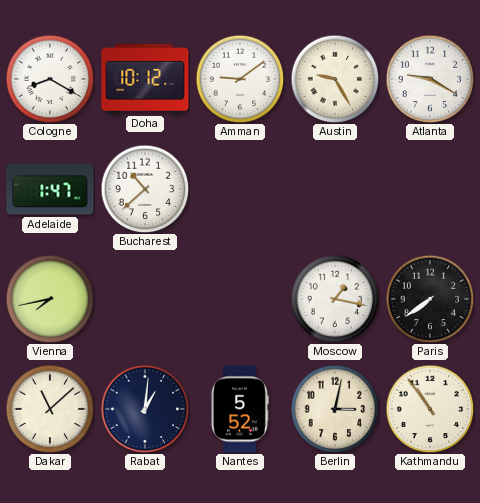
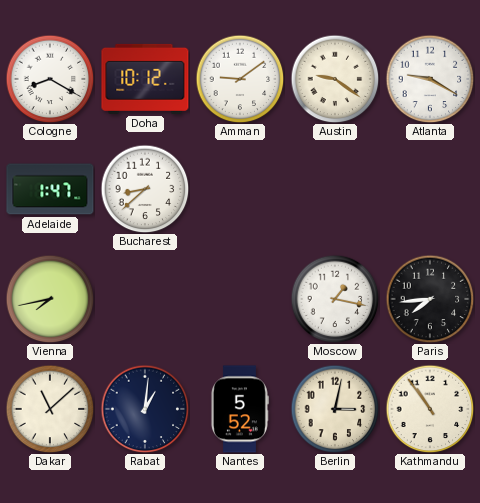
Austin: 9:25 -> 9:21
Bucharest: 10:38 -> 8:38
Paris: 7:39 -> 7:44
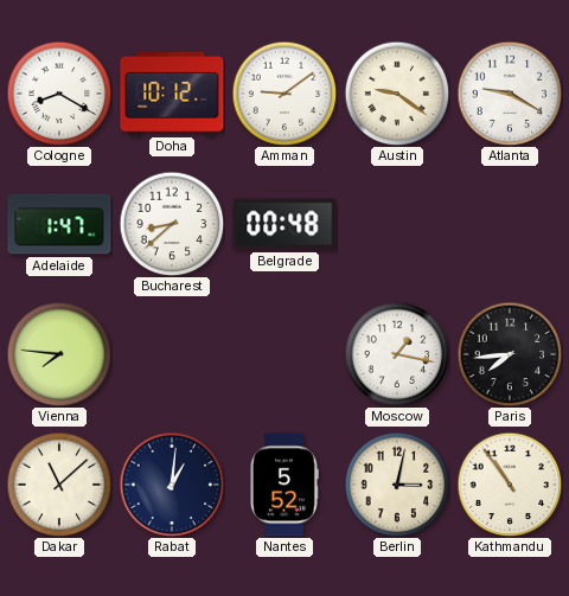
Belgrade: none -> 00:48
Vienna: 7:43 -> 7:46
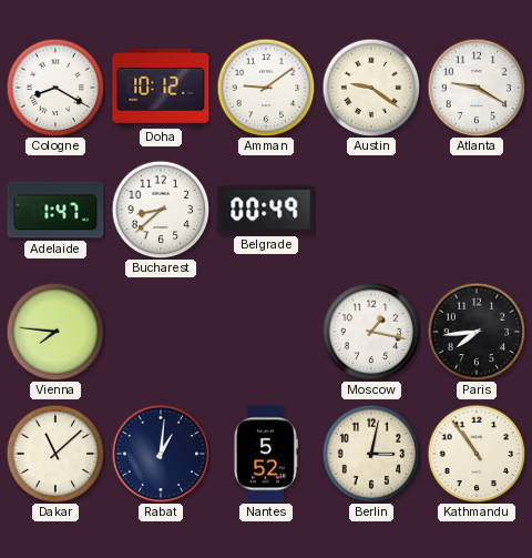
Belgrade: 00:48 -> 00:49
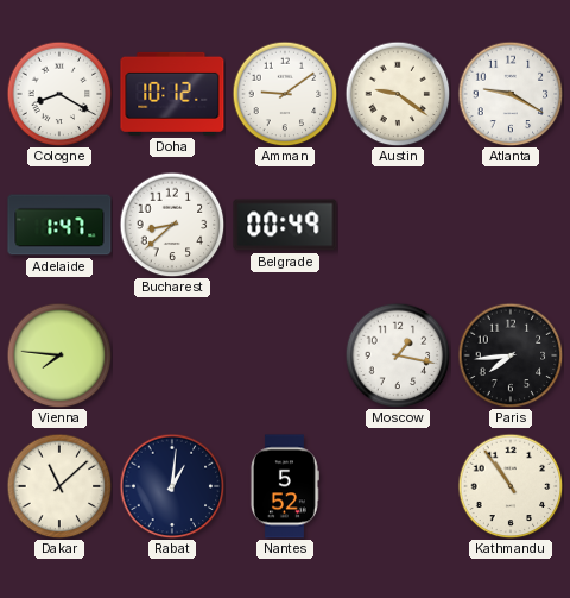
Berlin: 3:02 -> none
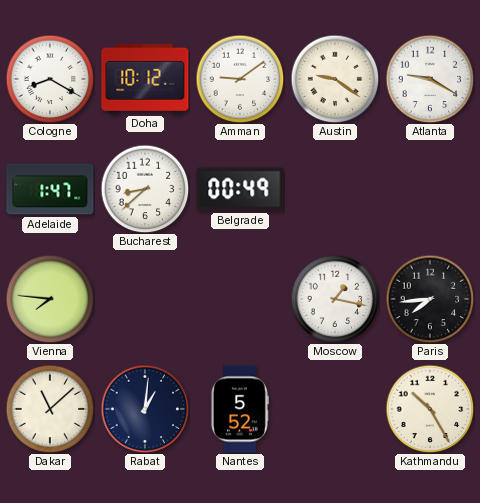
Kathmandu: 10:54 -> 10:25
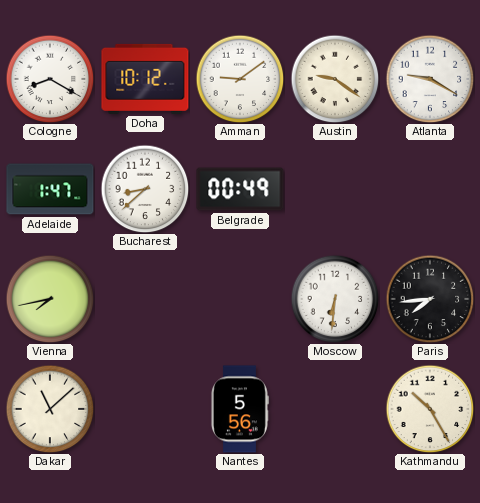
Vienna: 7:46 -> 7:43
Moscow: 1:17 -> 6:31
Rabat: 1:01 -> none
Nantes: 5:52 -> 5:56
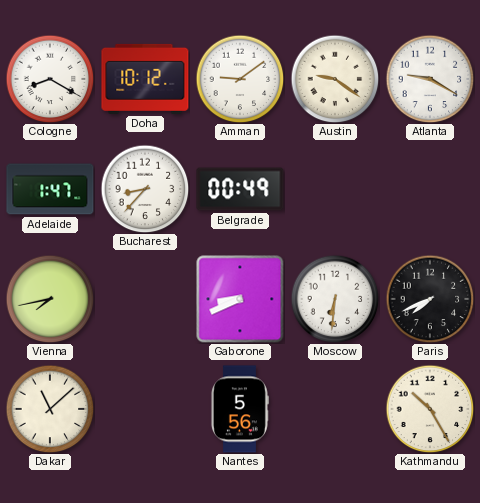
Bucharest: 8:38 -> 8:37
Gaborone: none -> 8:41
Paris: 7:44 -> 7:41
